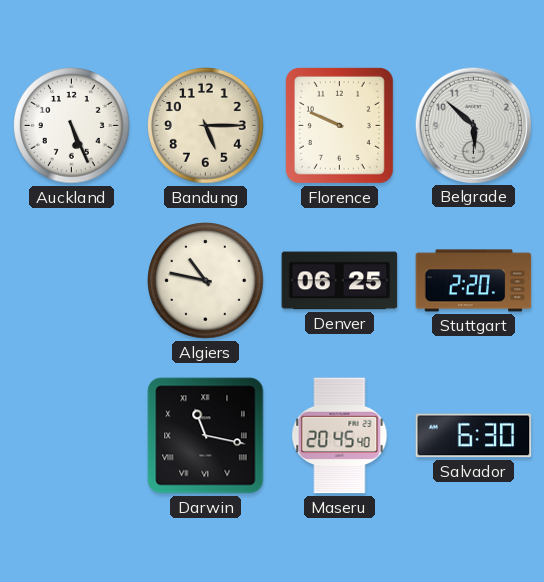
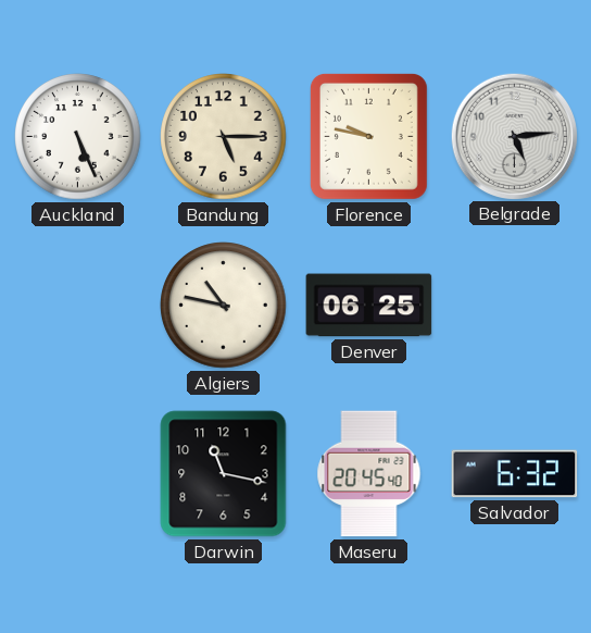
Florence: 9:49 -> 9:47
Belgrade: 5:52 -> 5:14
Stuttgart: 2:20 -> none
Darwin numerals: Roman -> Arabic
Salvador: 6:30 -> 6:32
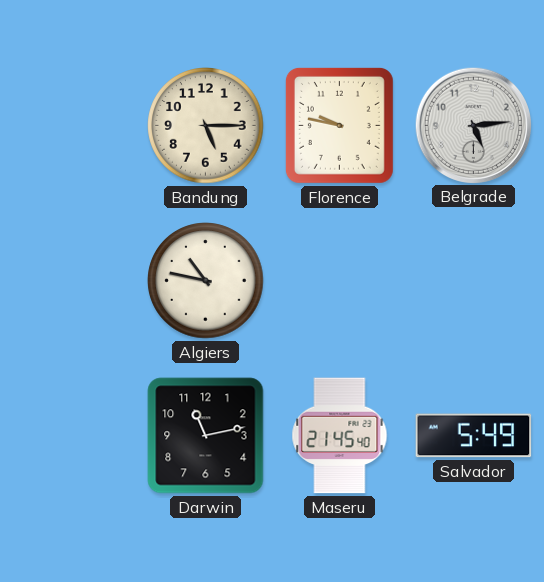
Auckland: 5:26 -> none
Denver: 06:25 -> none
Darwin: 11:17 -> 11:13
Maseru: 20:45 -> 21:45
Salvador: 6:32 -> 5:49
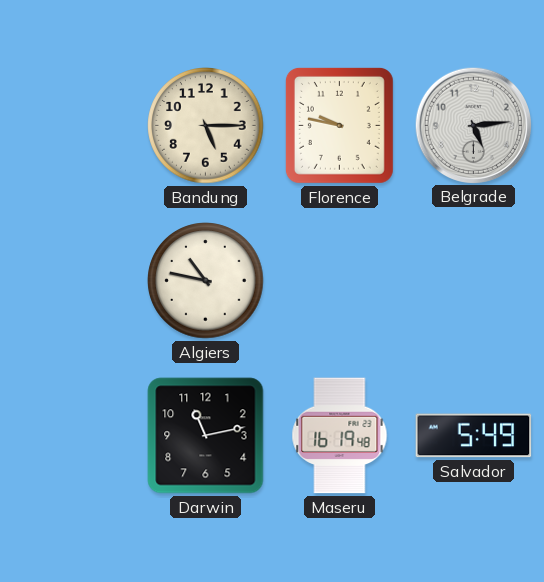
Maseru: 21:45 -> 16:19
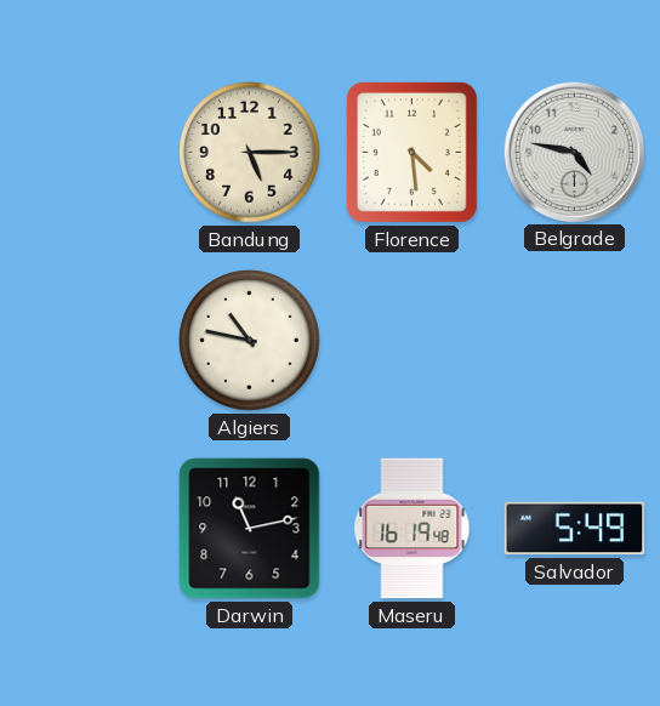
Florence: 9:47 -> 4:29
Belgrade: 5:14 -> 4:47
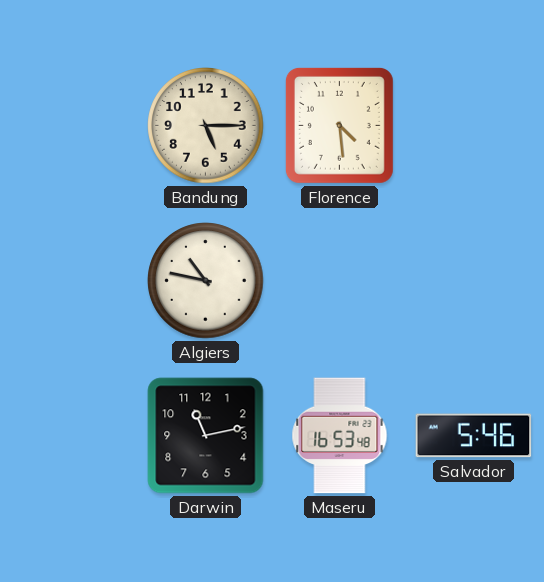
Belgrade: 4:47 -> none
Maseru: 16:19 -> 16:53
Salvador: 5:49 -> 5:46
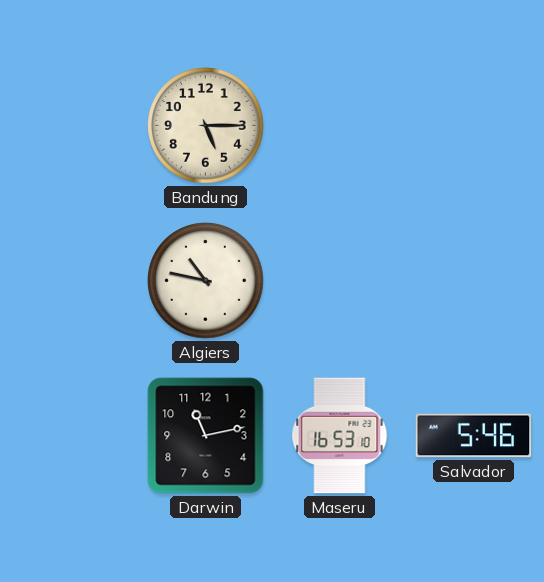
Florence: 4:29 -> none
Maseru: 16:53:48 -> 16:53:10
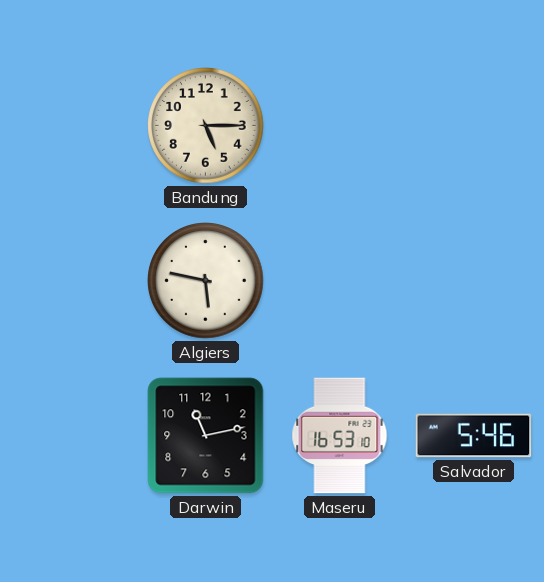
Algiers: 10:47 -> 5:47
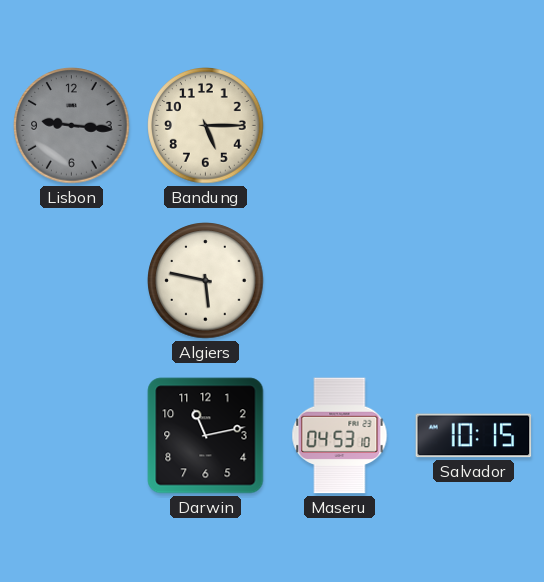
Lisbon: none -> 9:16
Maseru: 16:53 -> 04:53
Salvador: 5:46 -> 10:15
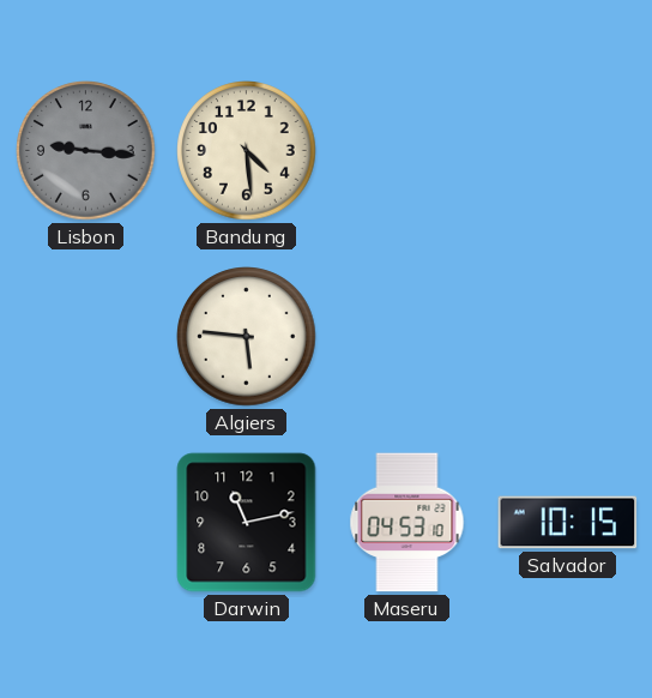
Bandung: 5:15 -> 4:29
Algiers: 5:47 -> 5:46
